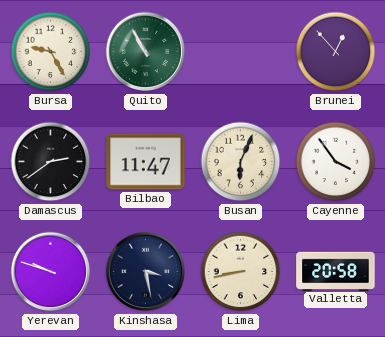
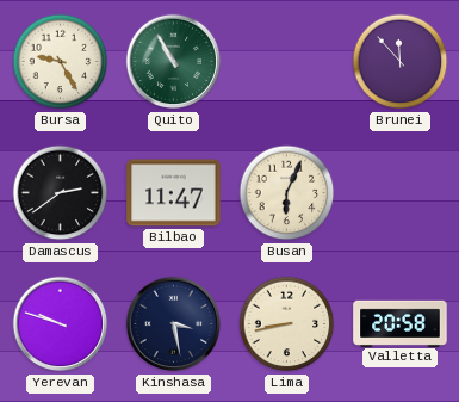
Brunei: 12:53 -> 11:53
Cayenne: 3:54 -> none
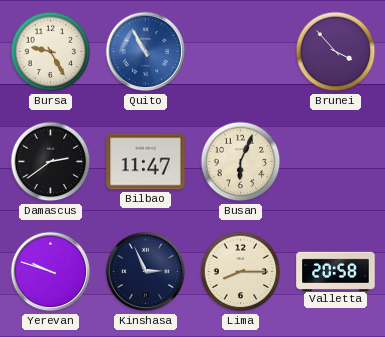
Quito dial: green -> blue
Brunei: 11:53 -> 3:53
Kinshasa: 3:28 -> 2:56
Lima: 8:43 -> 8:15
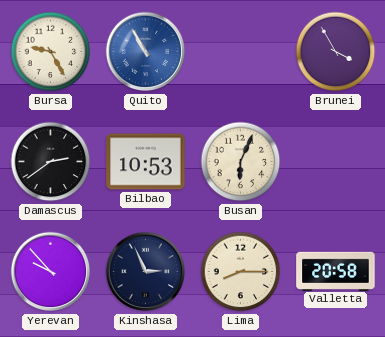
Brunei: 3:53 -> 3:55
Bilbao: 11:47 -> 10:53
Yerevan: 9:48 -> 9:53
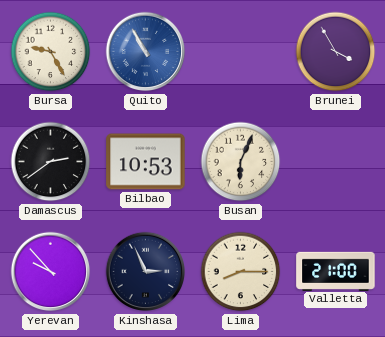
Valletta: 20:58 -> 21:00
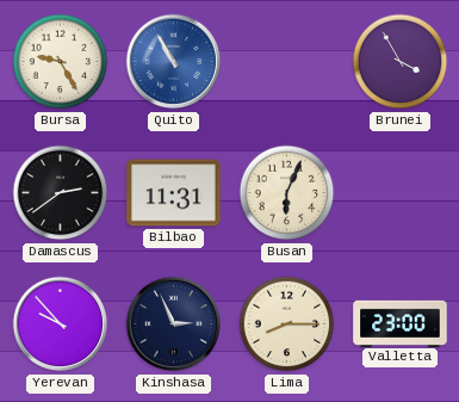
Bilbao: 10:53 -> 11:31
Valletta: 21:00 -> 23:00
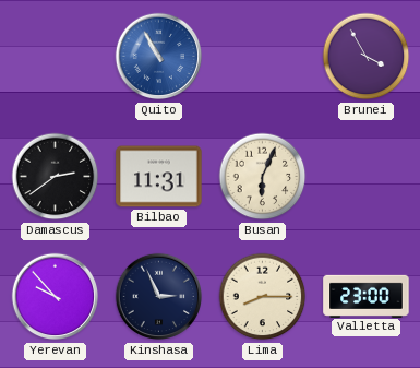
Bursa: 9:25 -> none
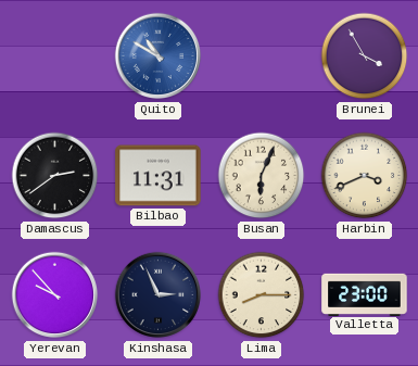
Quito: 10:55 -> 10:50
Harbin: none -> 3:41
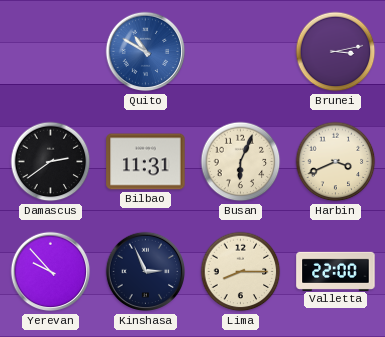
Brunei: 3:55 -> 3:13
Valletta: 23:00 -> 22:00
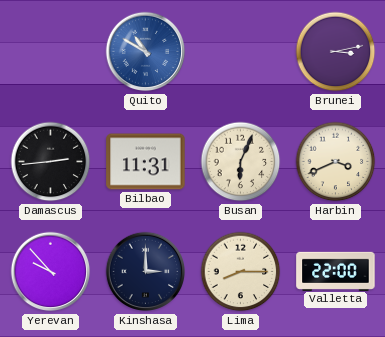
Damascus: 2:39 -> 2:44
Kinshasa: 2:56 -> 3:00
